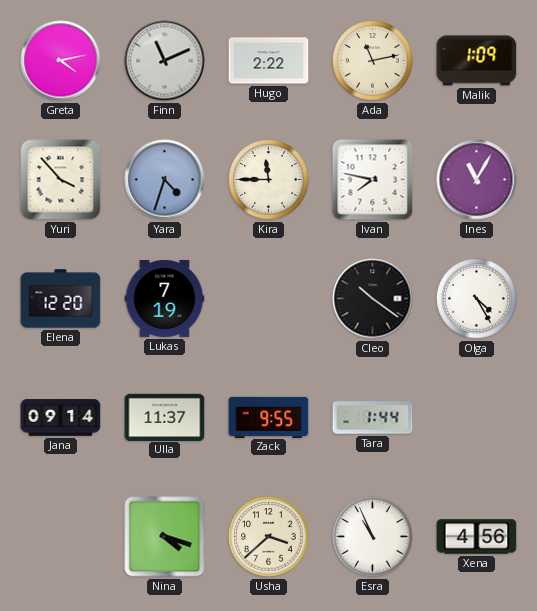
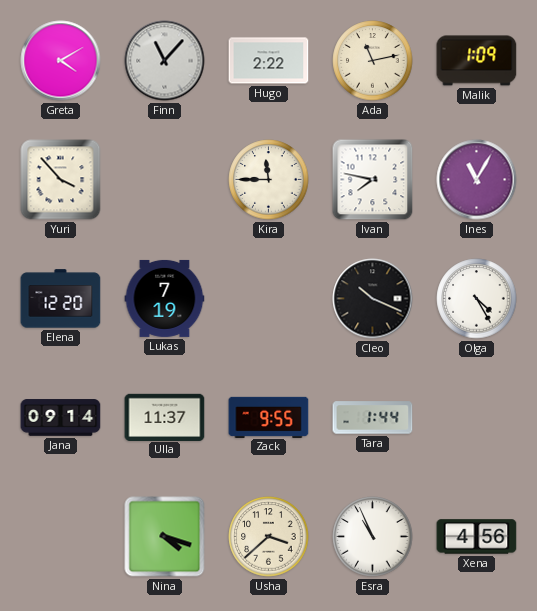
Greta: 4:13 -> 4:10
Finn: 11:11 -> 11:07
Yara: 4:33 -> none
Cleo: 10:21 -> 10:19
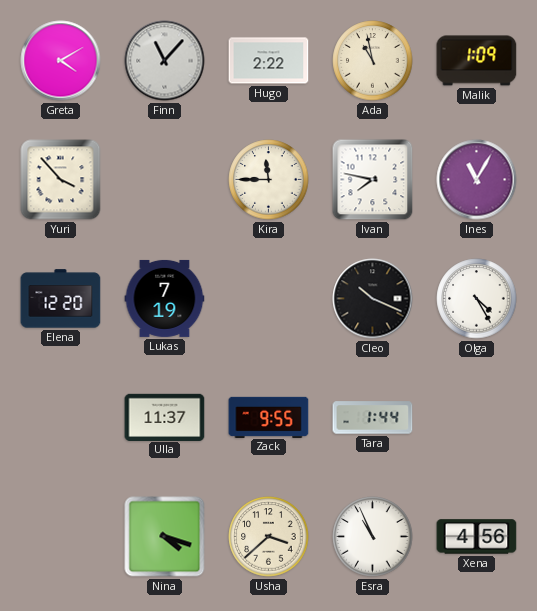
Ada: 11:13 -> 10:58
Jana: 09:14 -> none
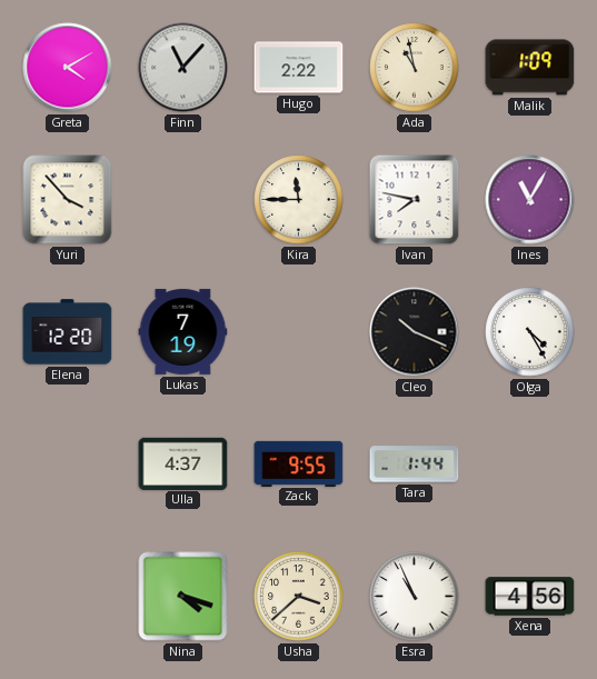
Ulla: 11:37 -> 4:37
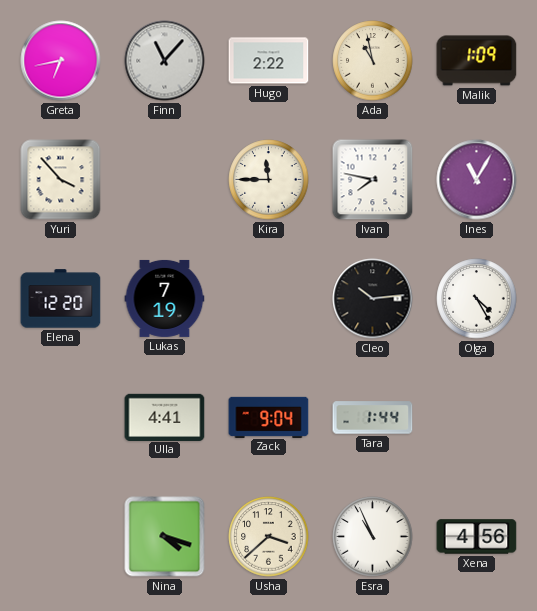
Greta: 4:10 -> 6:43
Cleo: 10:19 -> 10:14
Ulla: 4:37 -> 4:41
Zack: 9:55 -> 9:04
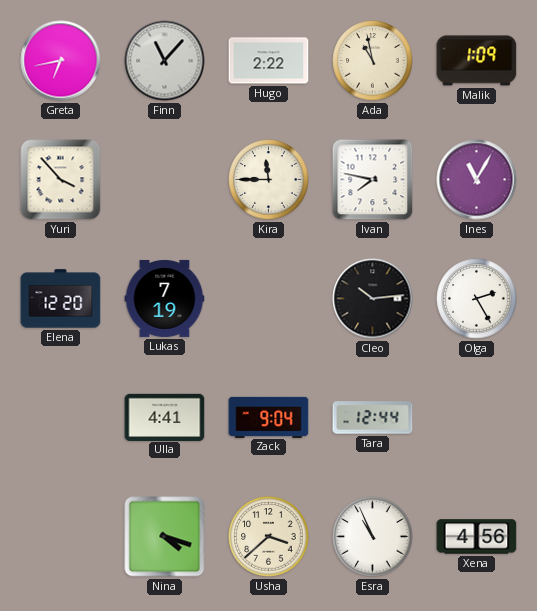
Olga: 4:25 -> 2:25
Tara: 1:44 -> 12:44
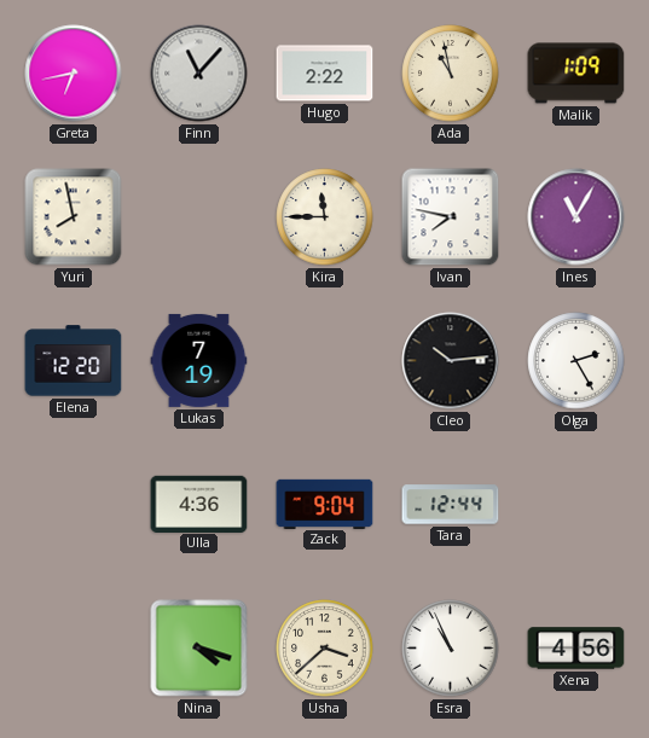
Yuri: 3:53 -> 7:58
Ulla: 4:41 -> 4:36
